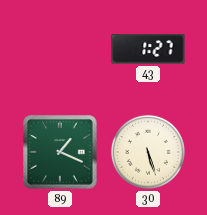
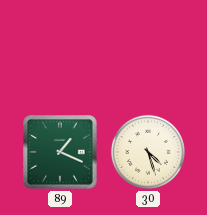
43: 1:27 -> none
30: 5:27 -> 4:27
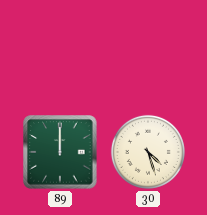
89: 1:19 -> 12:00
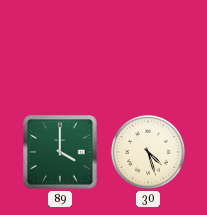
89: 12:00 -> 4:00
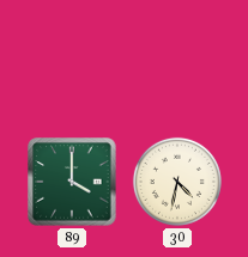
30: 4:27 -> 4:32
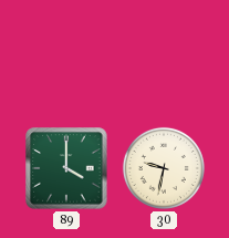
30: 4:32 -> 9:32
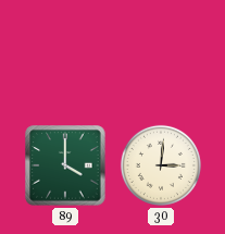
30: 9:32 -> 3:01
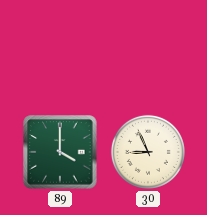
30: 3:01 -> 8:56
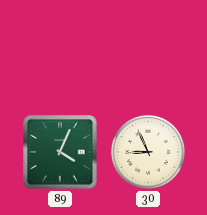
89: 4:00 -> 4:04
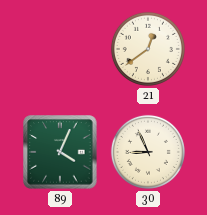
21: none -> 12:39
